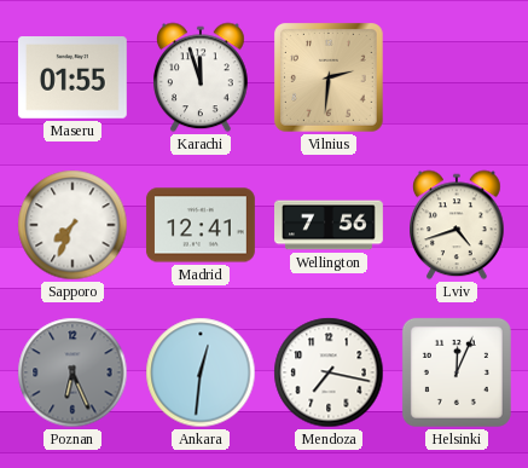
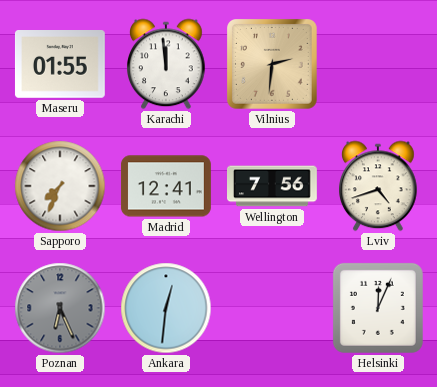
Karachi: 11:57 -> 11:59
Mendoza: 7:17 -> none
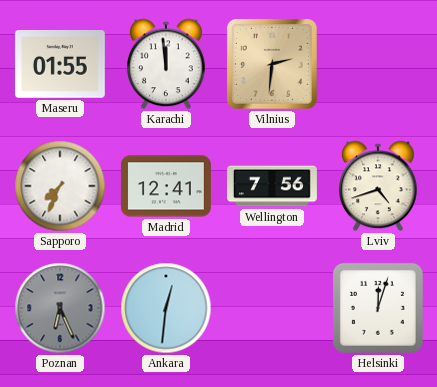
Helsinki: 12:04 -> 12:03
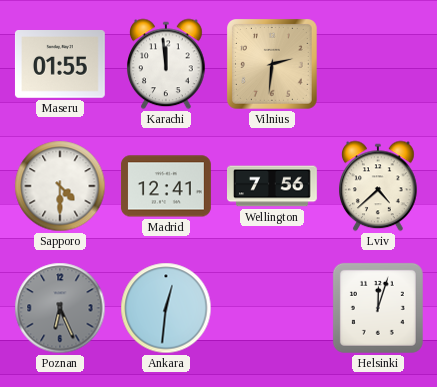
Sapporo: 7:34 -> 4:30
Lviv: 4:42 -> 4:38
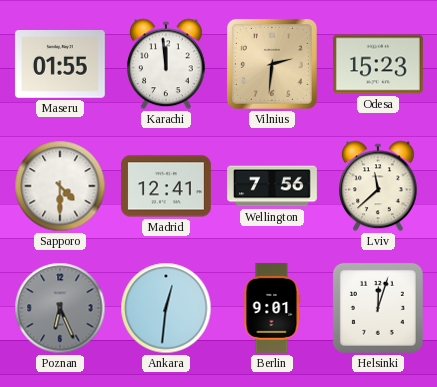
Odesa: none -> 15:23
Lviv: 4:38 -> 11:38
Berlin: none -> 9:01
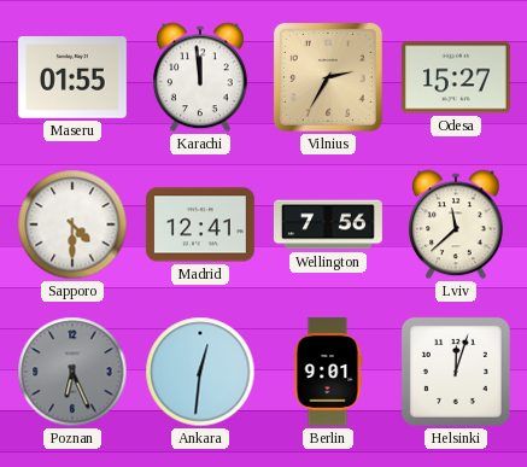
Vilnius: 2:31 -> 2:35
Odesa: 15:23 -> 15:27
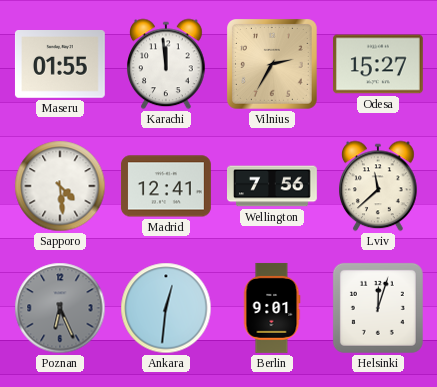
Sapporo: 4:30 -> 4:29
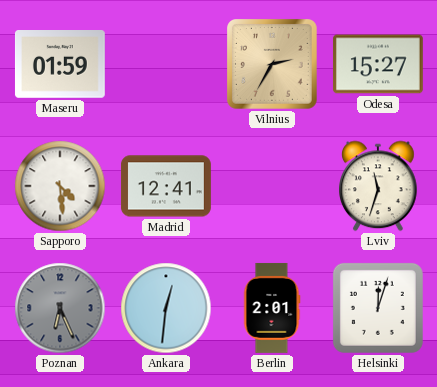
Maseru: 01:55 -> 01:59
Karachi: 11:59 -> none
Wellington: 7:56 -> none
Lviv: 11:38 -> 11:33
Berlin: 9:01 -> 2:01
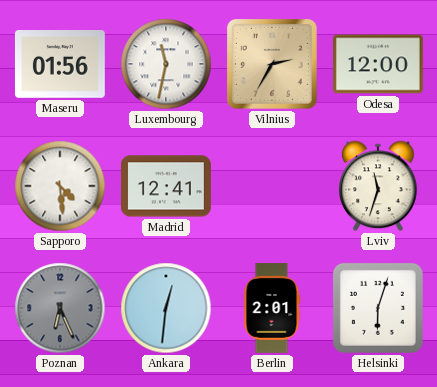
Maseru: 01:59 -> 01:56
Luxembourg: none -> 11:32
Odesa: 15:27 -> 12:00
Helsinki: 12:03 -> 6:03
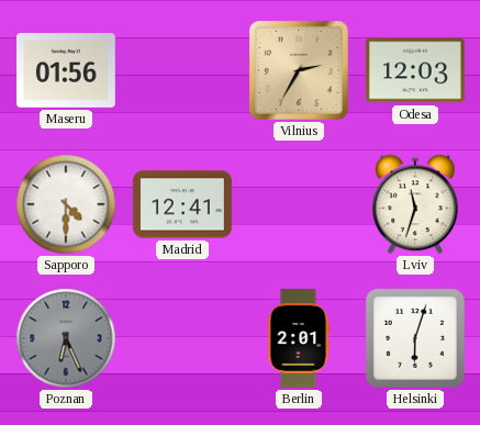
Luxembourg: 11:32 -> none
Odesa: 12:00 -> 12:03
Sapporo: 4:29 -> 4:30
Ankara: 12:31 -> none
